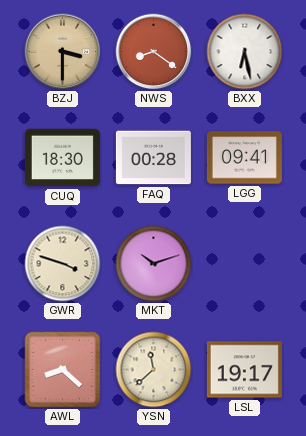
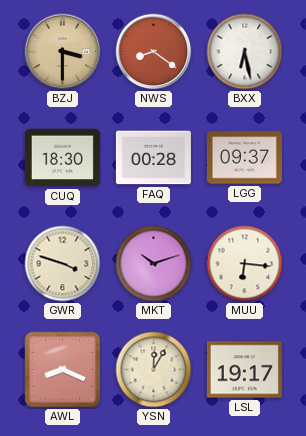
LGG: 09:41 -> 09:37
MUU: none -> 6:16
AWL: 8:22 -> 8:19
YSN: 11:38 -> 12:05
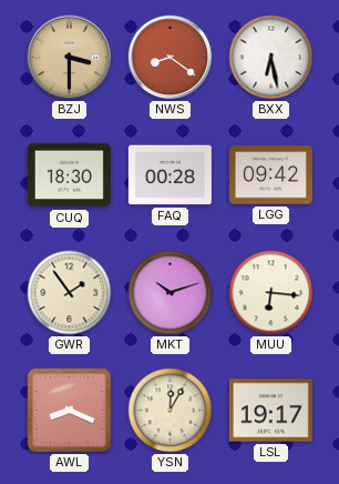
LGG: 09:37 -> 09:42
GWR: 3:48 -> 1:54
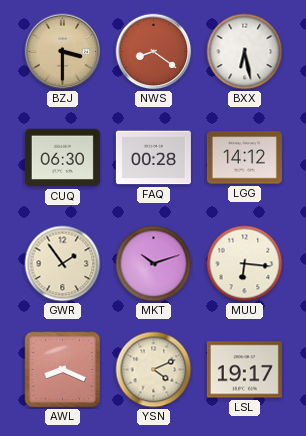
CUQ: 18:30 -> 06:30
LGG: 09:42 -> 14:12
YSN: 12:05 -> 4:11
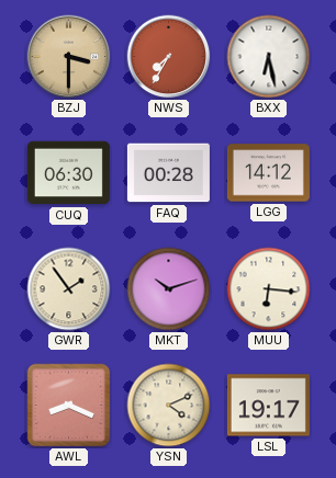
NWS: 8:21 -> 7:35
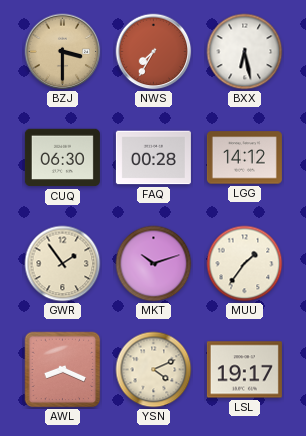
MUU: 6:16 -> 1:36
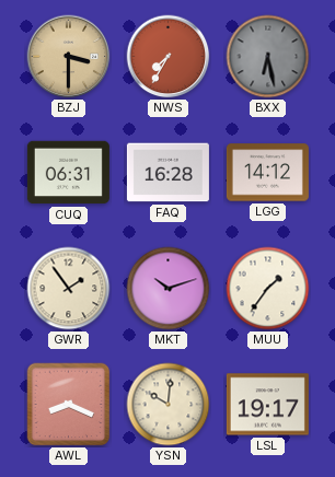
BXX dial: white -> grey
CUQ: 06:30 -> 06:31
FAQ: 00:28 -> 16:28
YSN: 4:11 -> 10:01
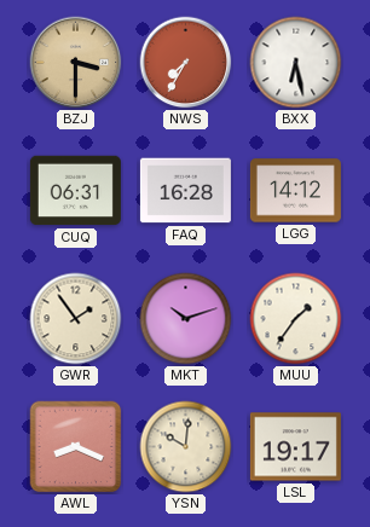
BXX dial: grey -> white
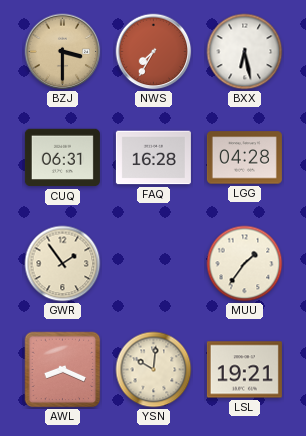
LGG: 14:12 -> 04:28
MKT: 10:12 -> none
LSL: 19:17 -> 19:21
